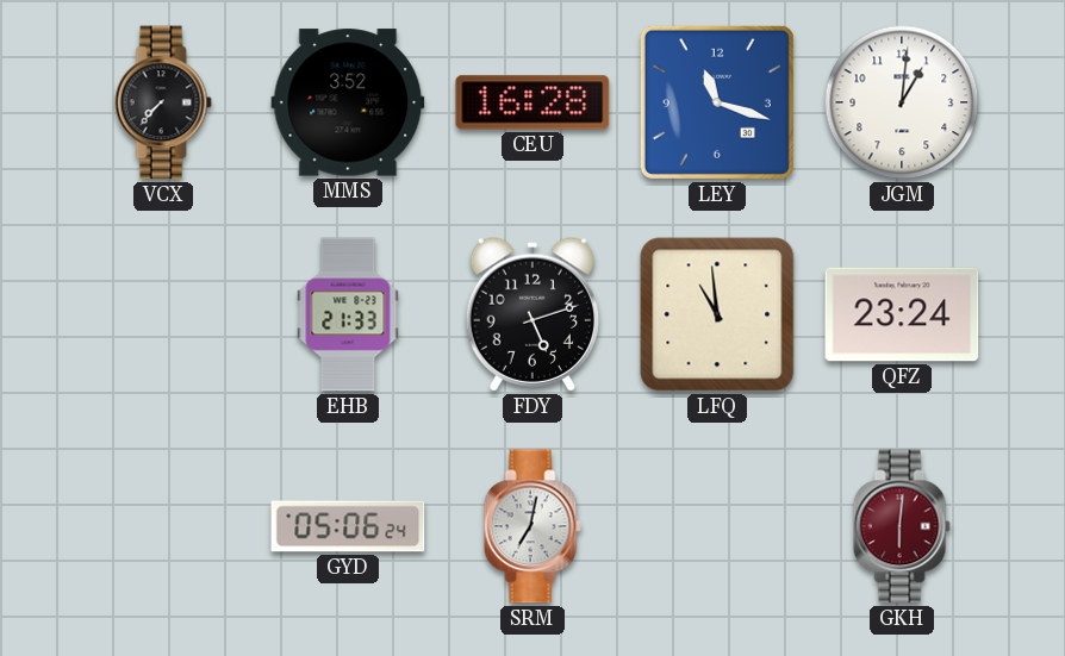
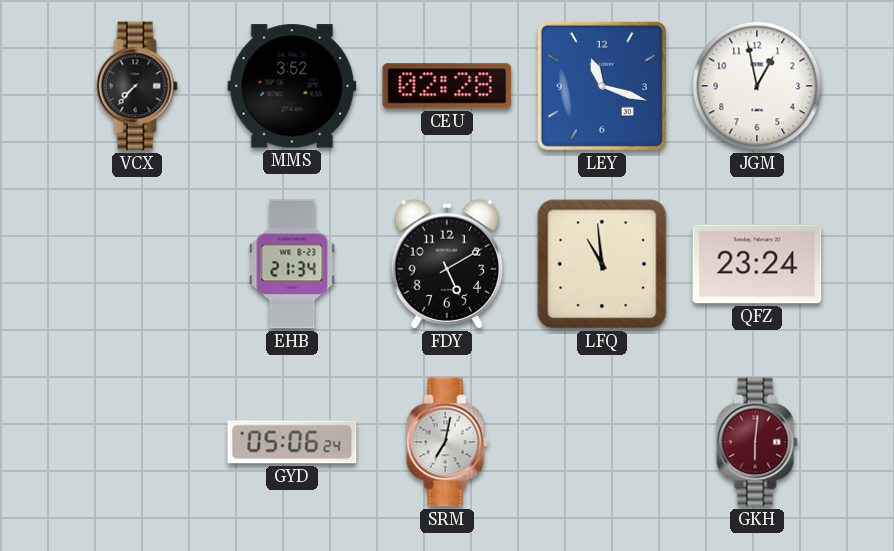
CEU: 16:28 -> 02:28
JGM: 1:01 -> 12:58
EHB: 21:33 -> 21:34
FDY: 5:12 -> 5:10
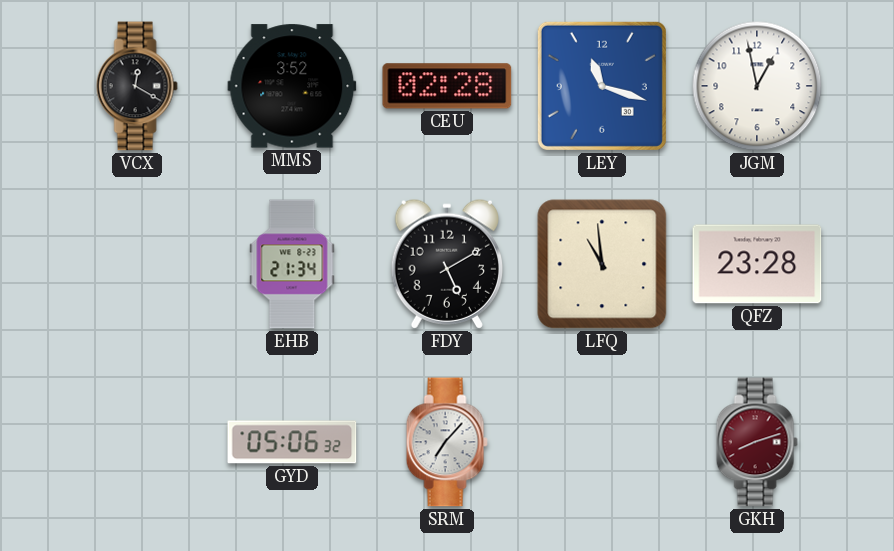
VCX: 7:37 -> 12:20
QFZ: 23:24 -> 23:28
GYD: 05:06:24 -> 05:06:32
SRM: 7:02 -> 7:07
GKH: 6:01 -> 8:12
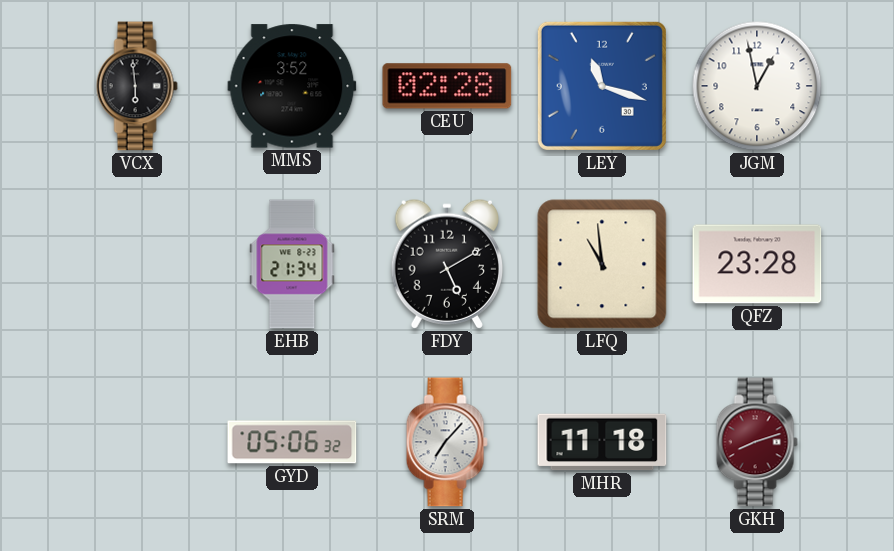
VCX: 12:20 -> 5:59
MHR: none -> 11:18
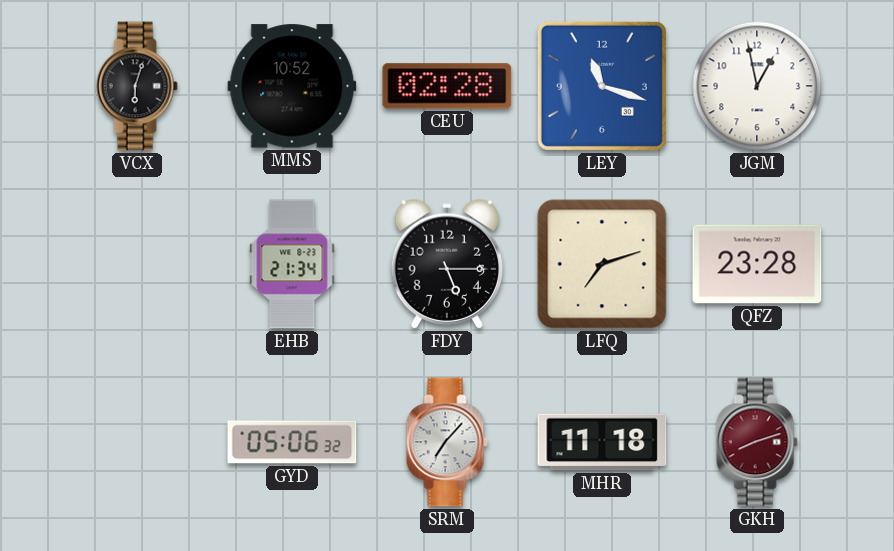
VCX: 5:59 -> 6:03
MMS: 3:52 -> 10:52
FDY: 5:10 -> 5:15
LFQ: 10:59 -> 7:12
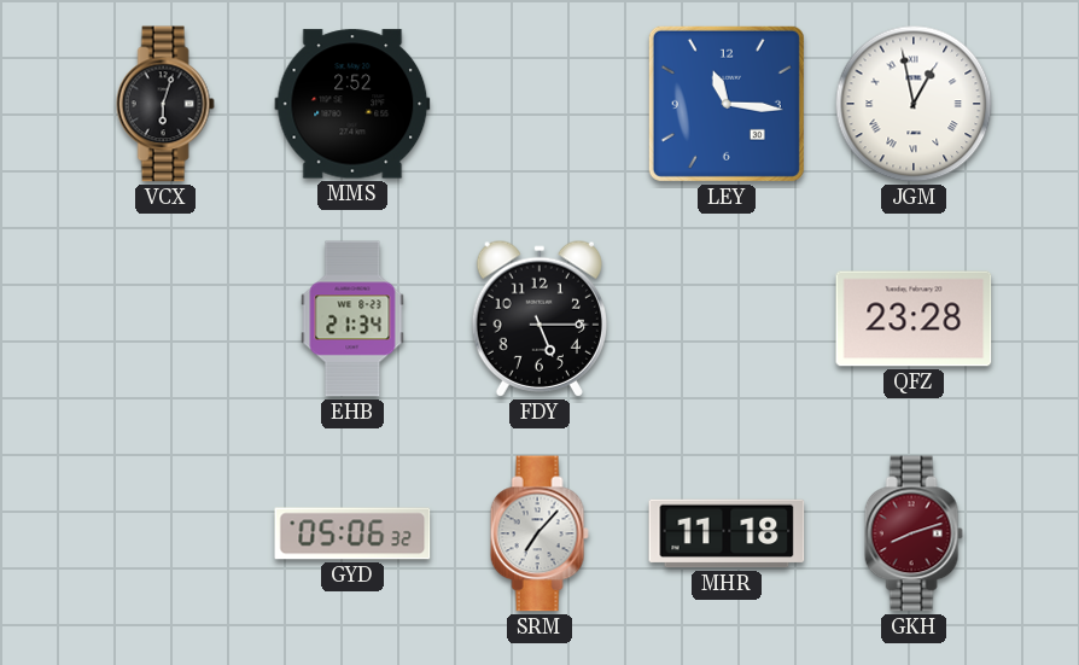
MMS: 10:52 -> 2:52
CEU: 02:28 -> none
LEY: 11:18 -> 11:16
JGM numerals: Arabic -> Roman
LFQ: 7:12 -> none
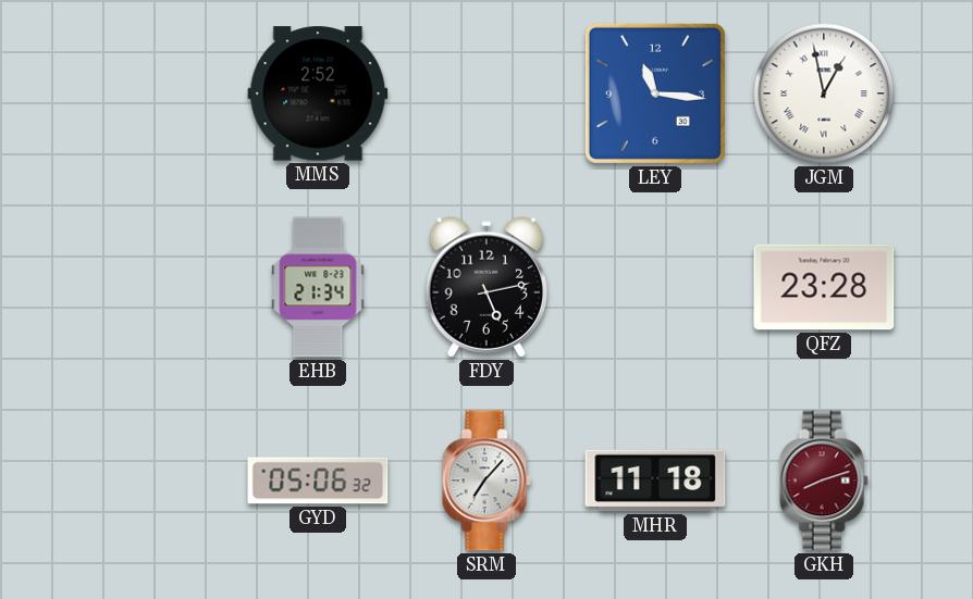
VCX: 6:03 -> none
FDY: 5:15 -> 5:13
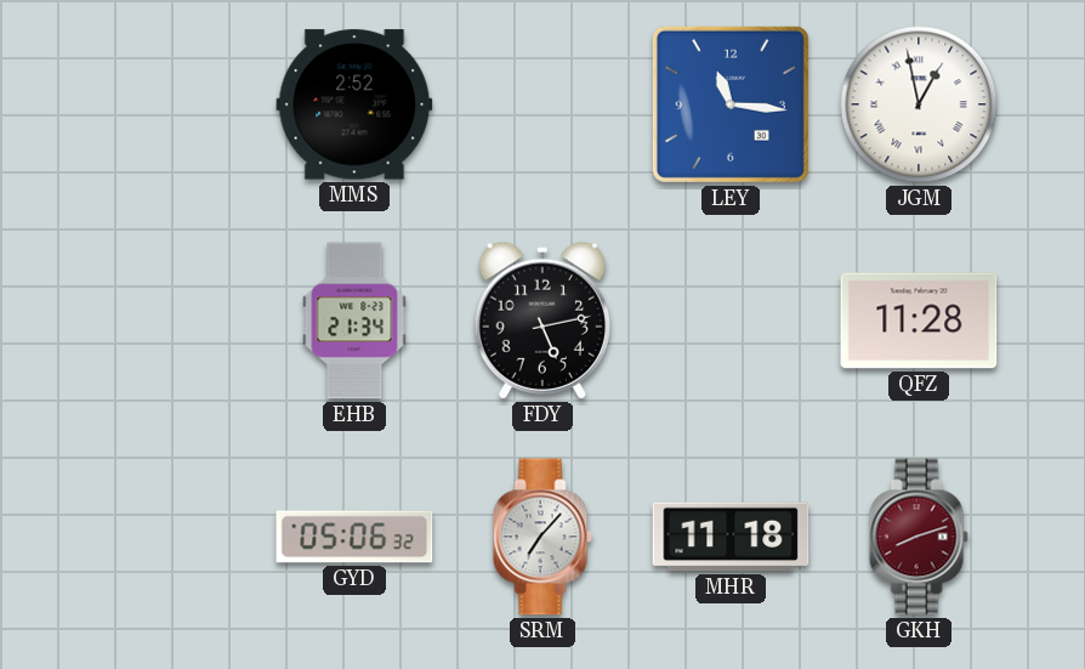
QFZ: 23:28 -> 11:28
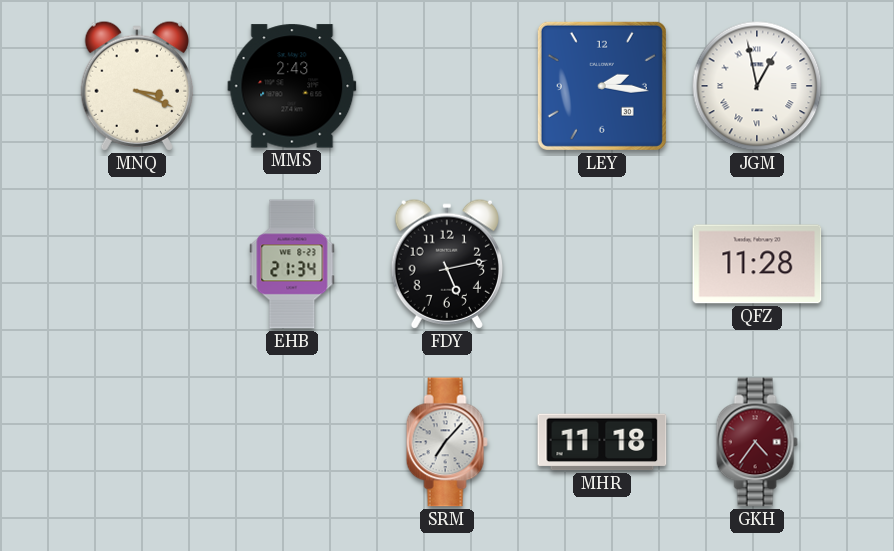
MNQ: none -> 3:19
MMS: 2:52 -> 2:43
LEY: 11:16 -> 2:16
GYD: 05:06 -> none
GKH: 8:12 -> 4:36
